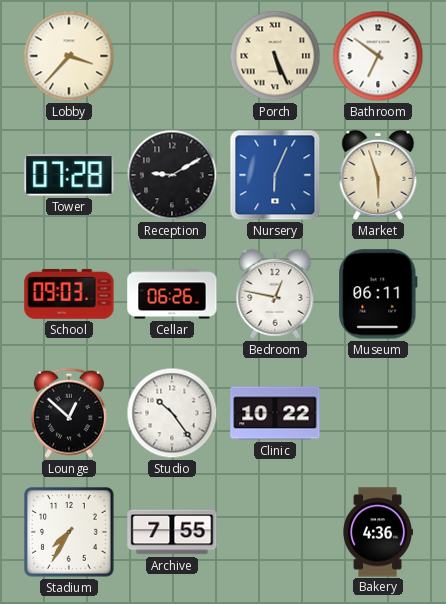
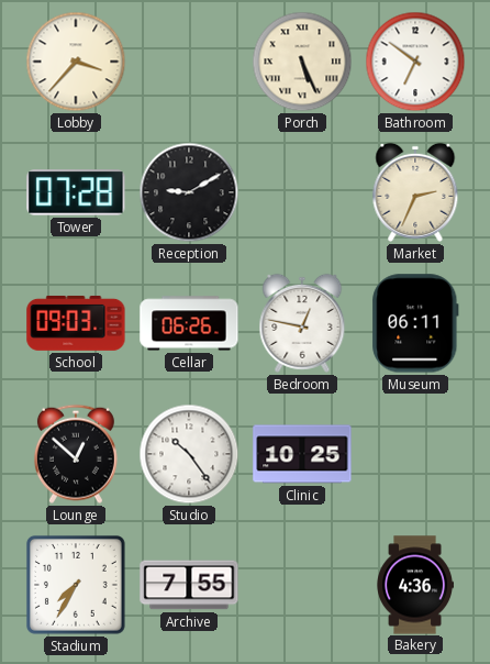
Nursery: 6:04 -> none
Market: 5:57 -> 2:34
Clinic: 10:22 -> 10:25
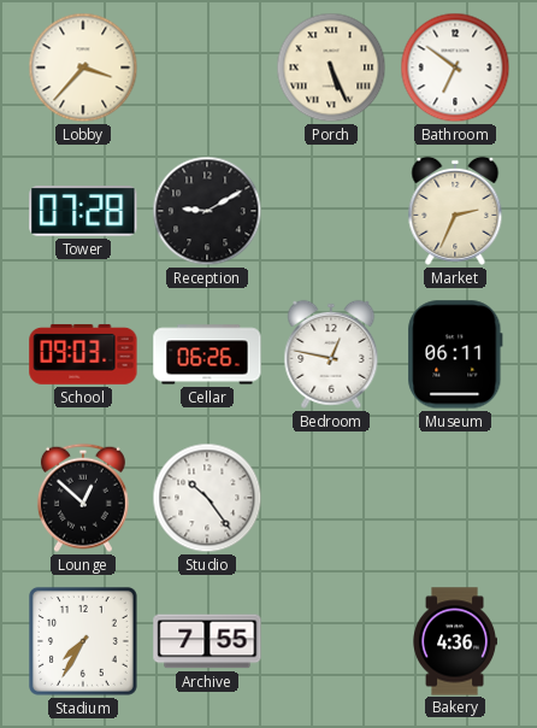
Clinic: 10:25 -> none
